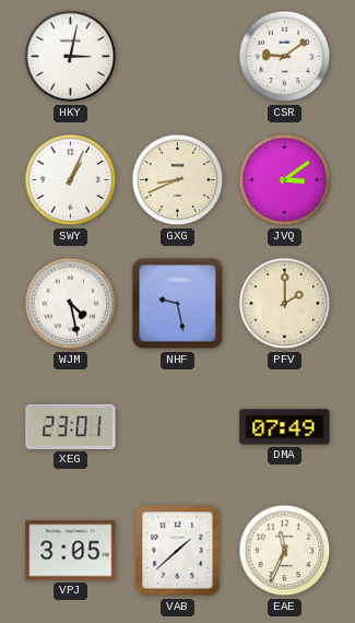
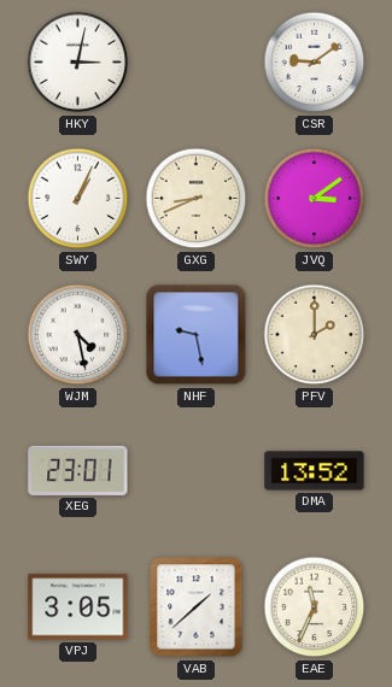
DMA: 07:49 -> 13:52
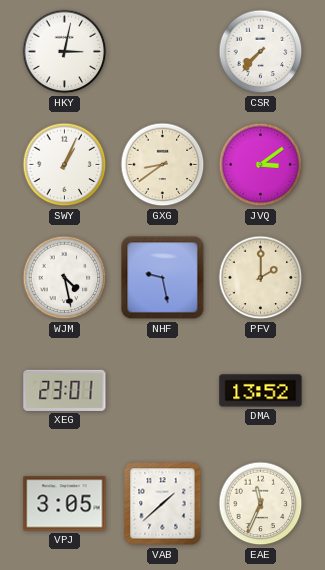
CSR: 9:09 -> 7:37
GXG: 8:41 -> 8:39
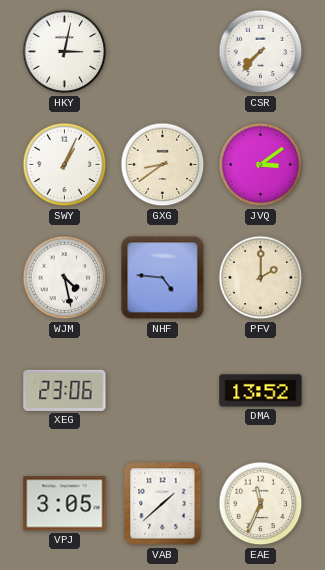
NHF: 9:28 -> 4:46
XEG: 23:01 -> 23:06
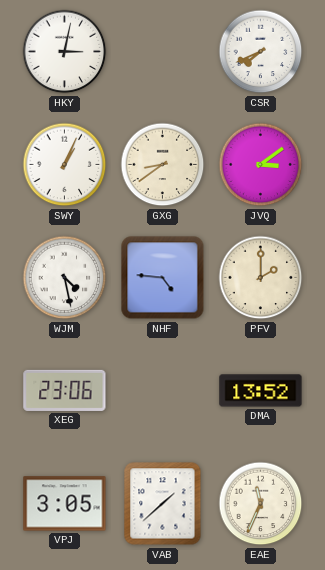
CSR: 7:37 -> 7:41
